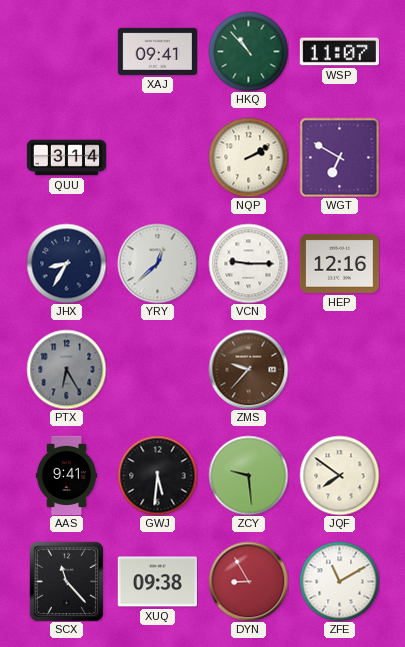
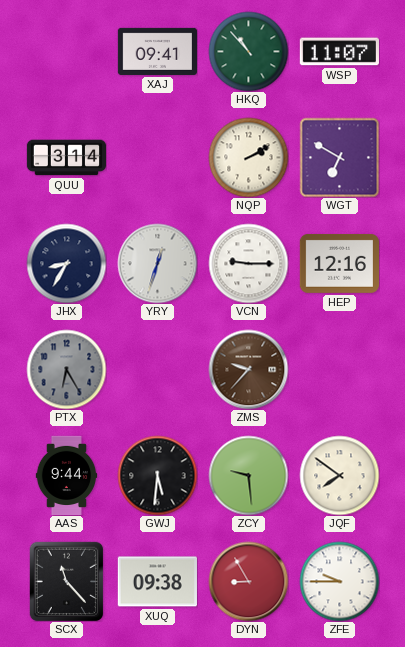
YRY: 12:38 -> 12:33
AAS: 9:41 -> 9:44
ZFE: 11:10 -> 9:45
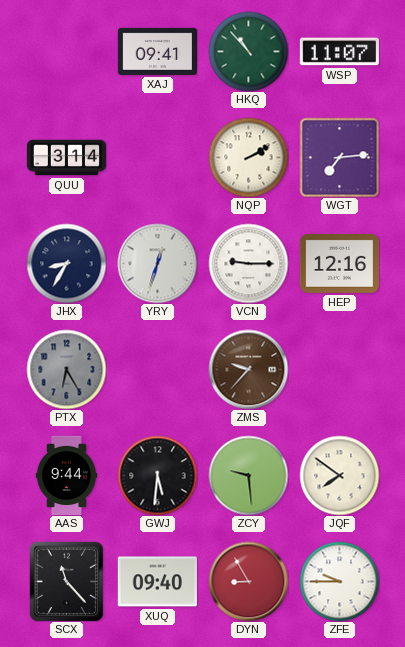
WGT: 6:50 -> 7:14
XUQ: 09:38 -> 09:40
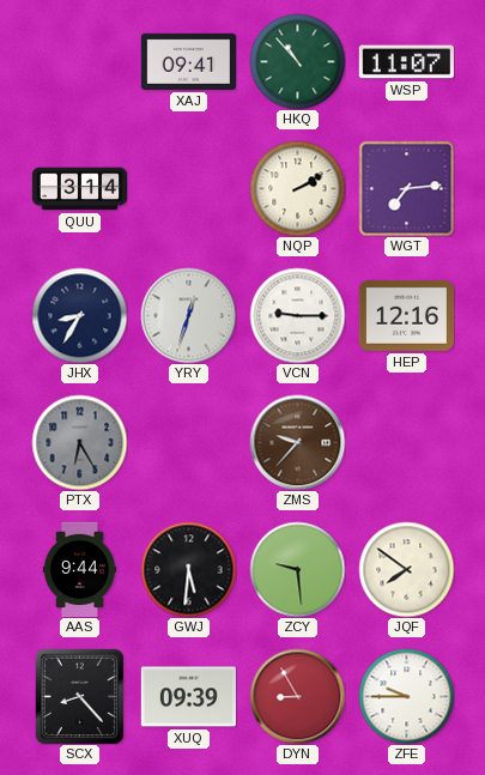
SCX: 11:23 -> 8:23
XUQ: 09:40 -> 09:39
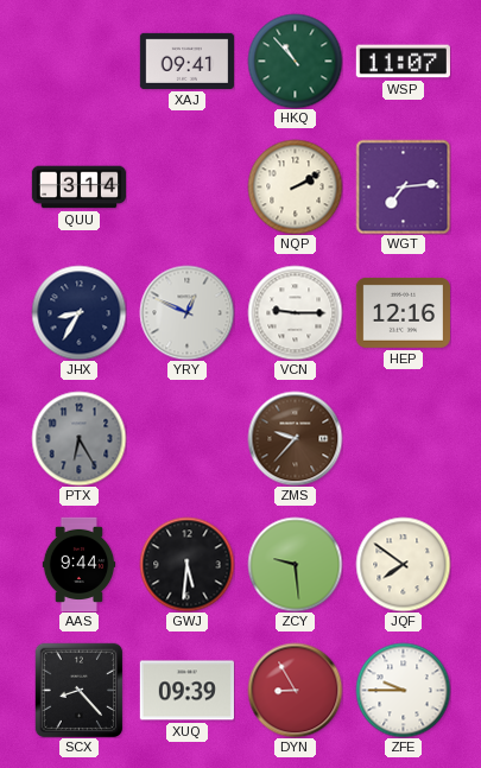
YRY: 12:33 -> 12:49
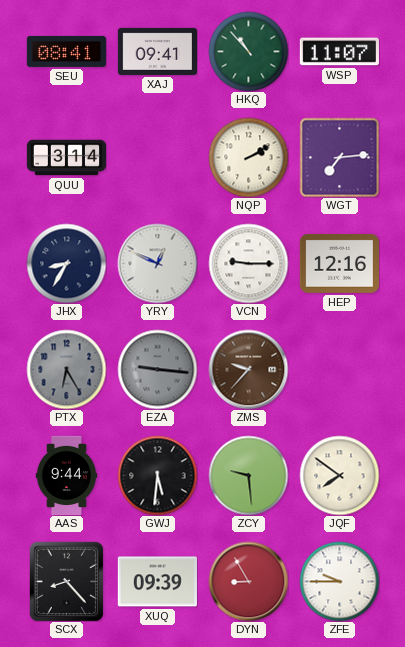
SEU: none -> 08:41
EZA: none -> 9:16
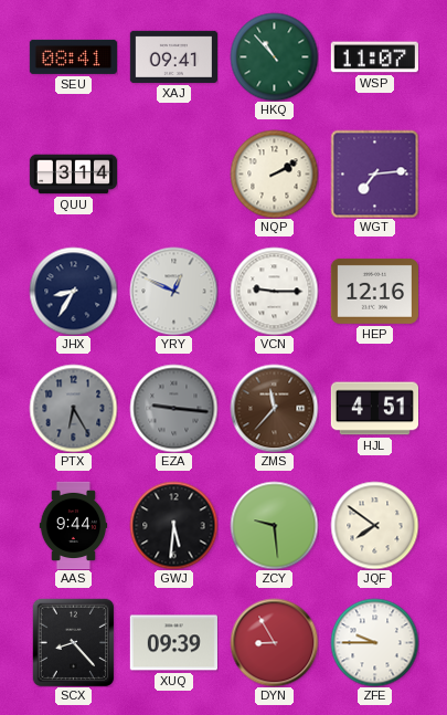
ZMS: 9:37 -> 11:37
HJL: none -> 4:51
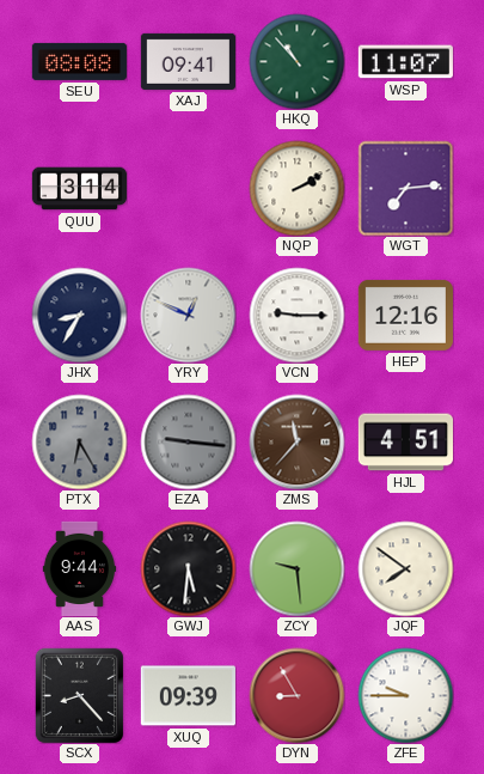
SEU: 08:41 -> 08:08
